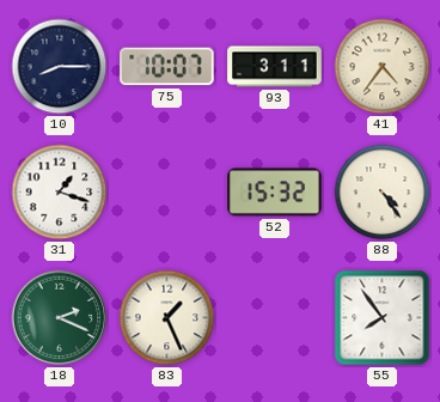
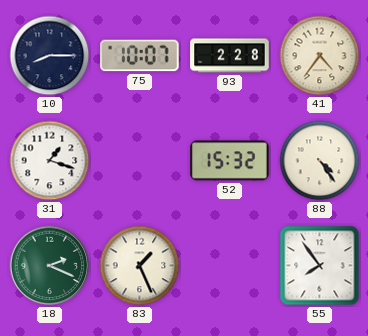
93: 3:11 -> 2:28
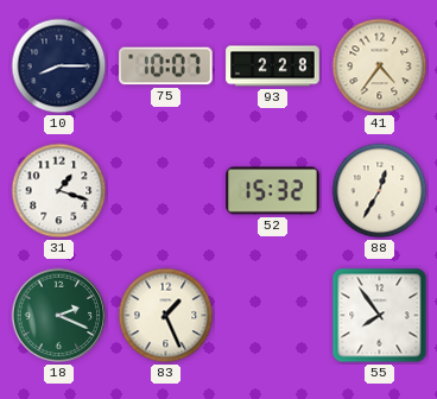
88: 4:24 -> 12:35
